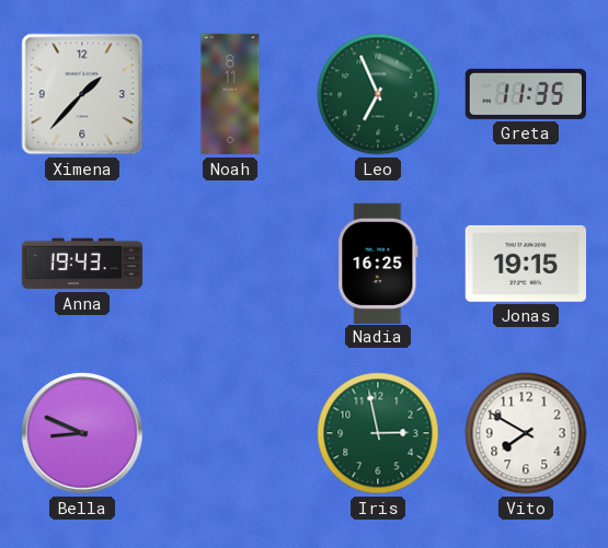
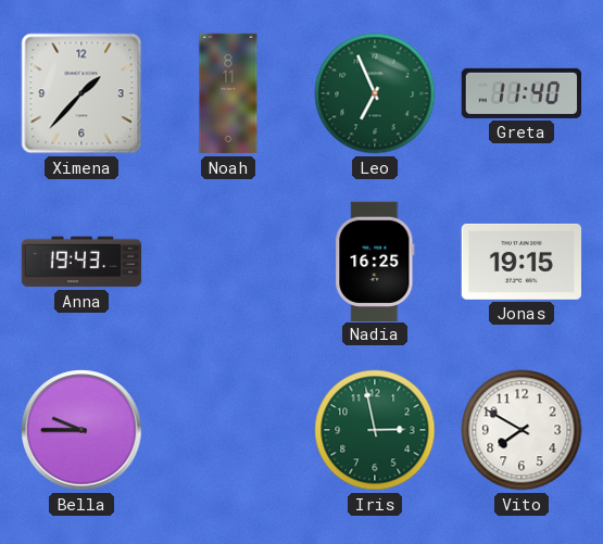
Greta: 11:35 -> 11:40
Bella: 8:49 -> 9:45
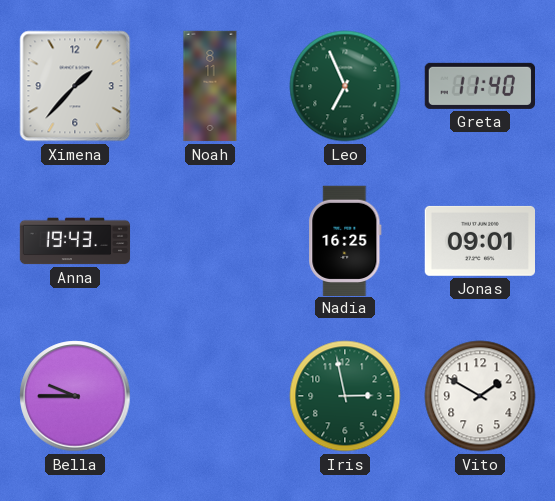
Jonas: 19:15 -> 09:01
Vito: 7:50 -> 1:50
